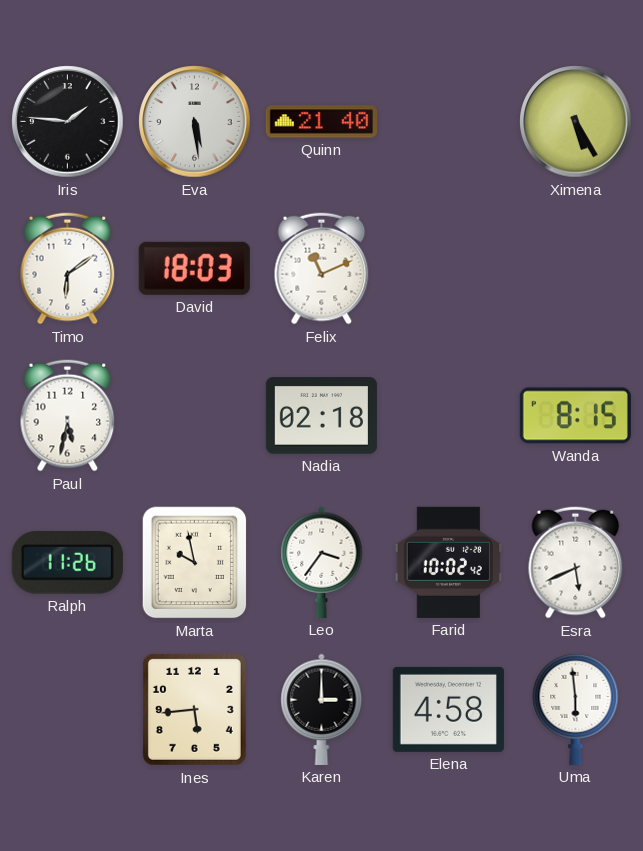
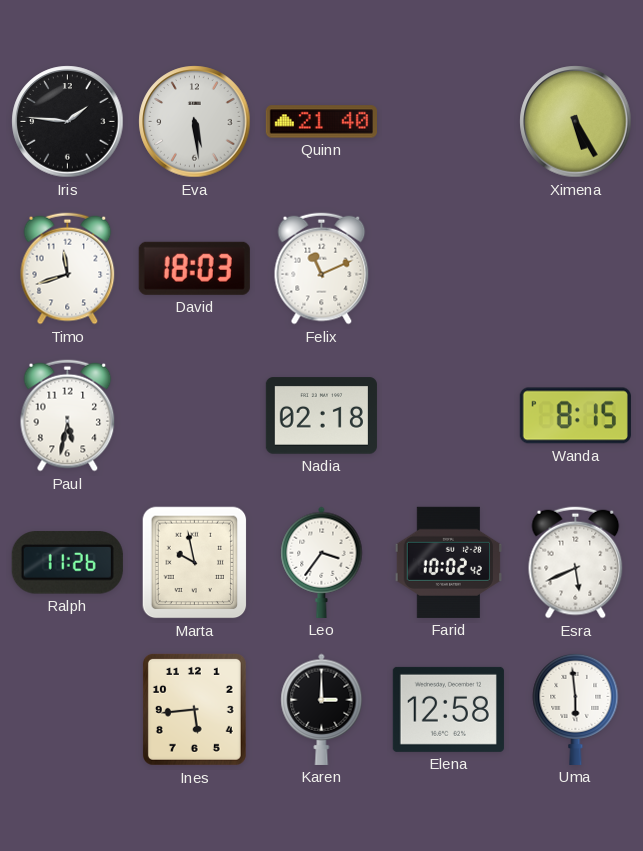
Timo: 6:09 -> 11:42
Elena: 4:58 -> 12:58
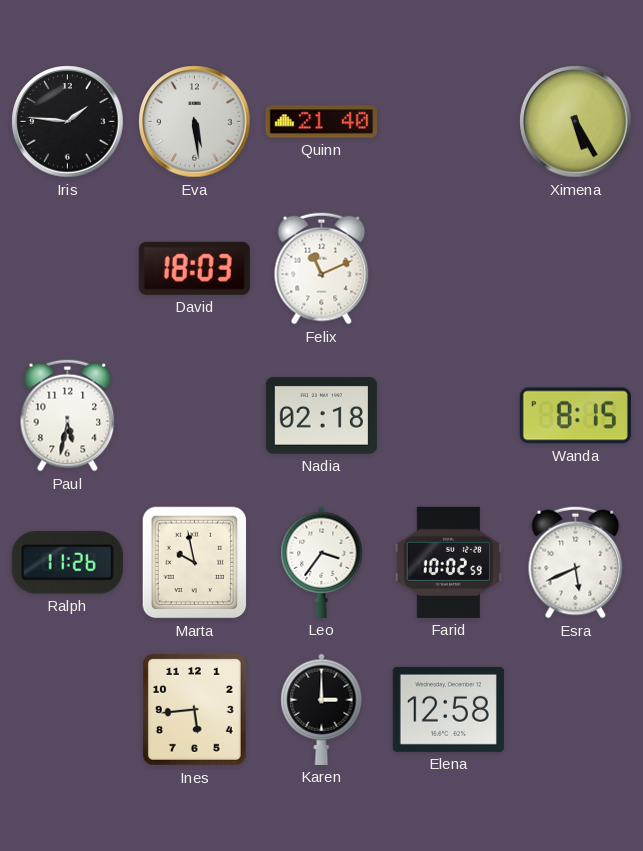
Timo: 11:42 -> none
Farid: 10:02:42 -> 10:02:59
Uma: 5:59 -> none
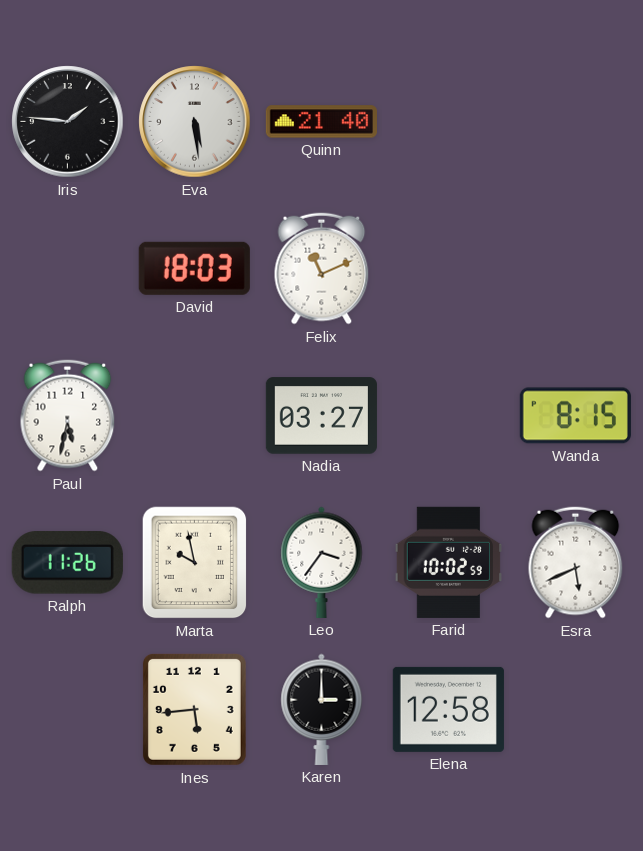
Ximena: 5:25 -> none
Nadia: 02:18 -> 03:27
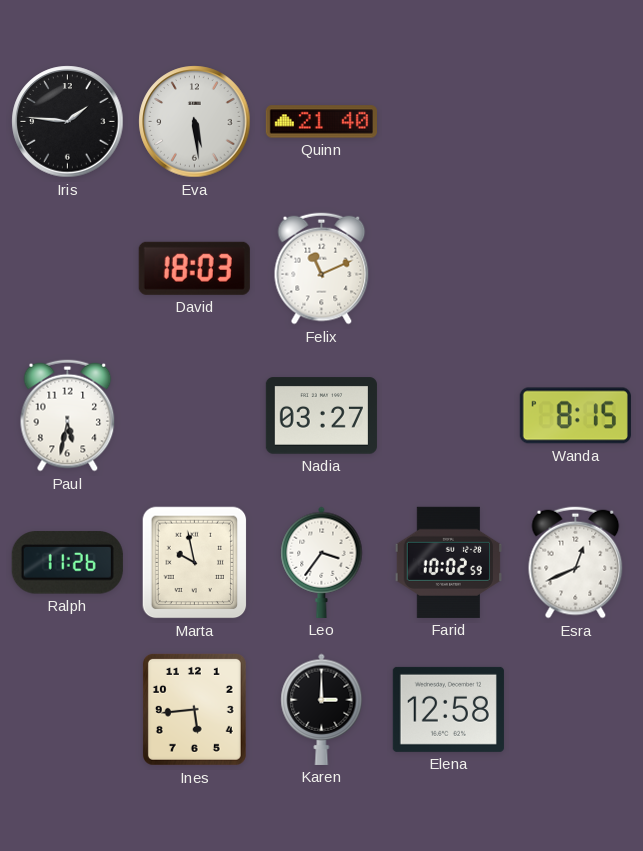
Esra: 5:41 -> 12:41
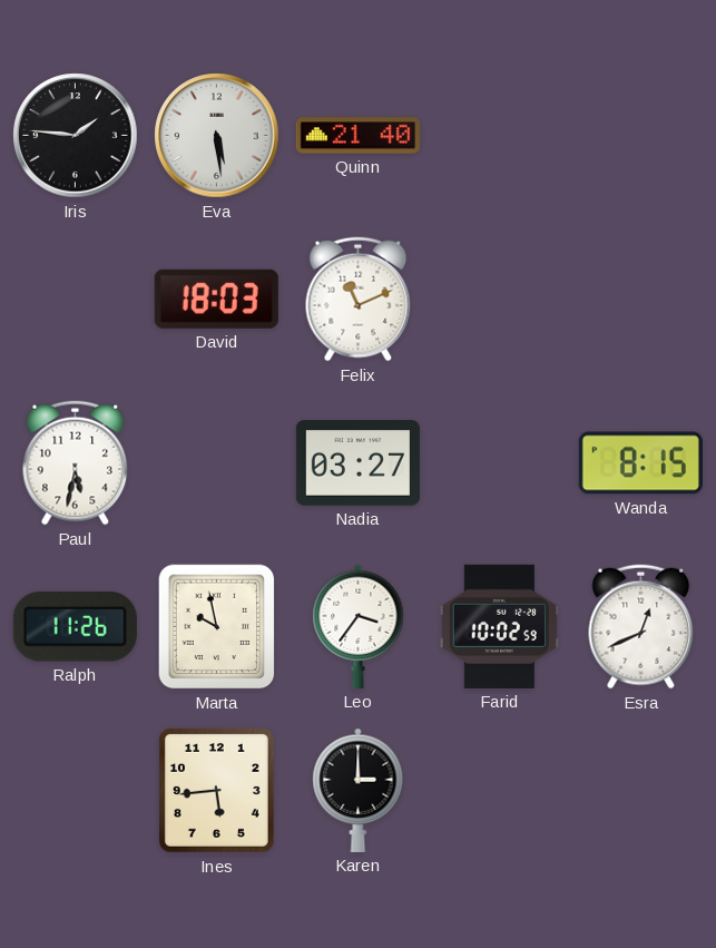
Elena: 12:58 -> none
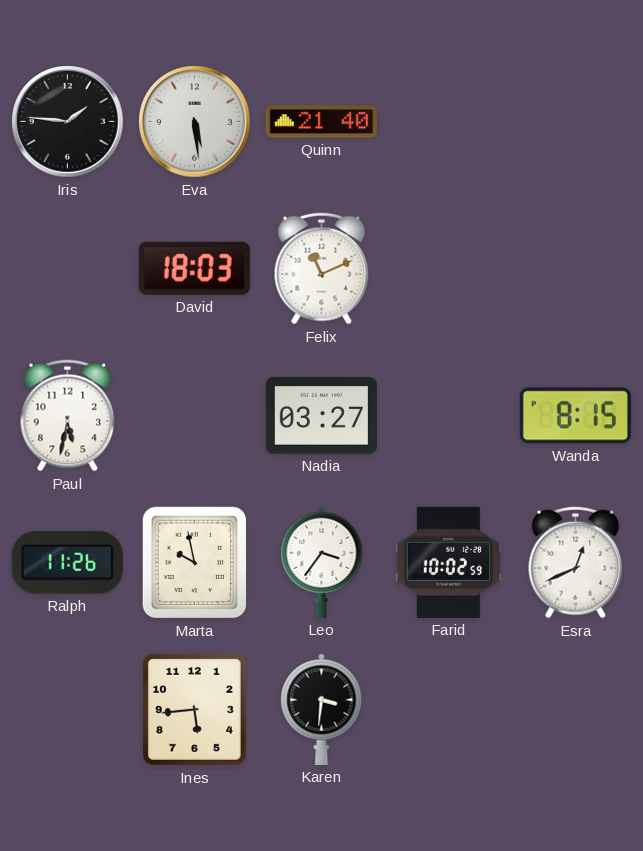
Karen: 3:00 -> 3:31
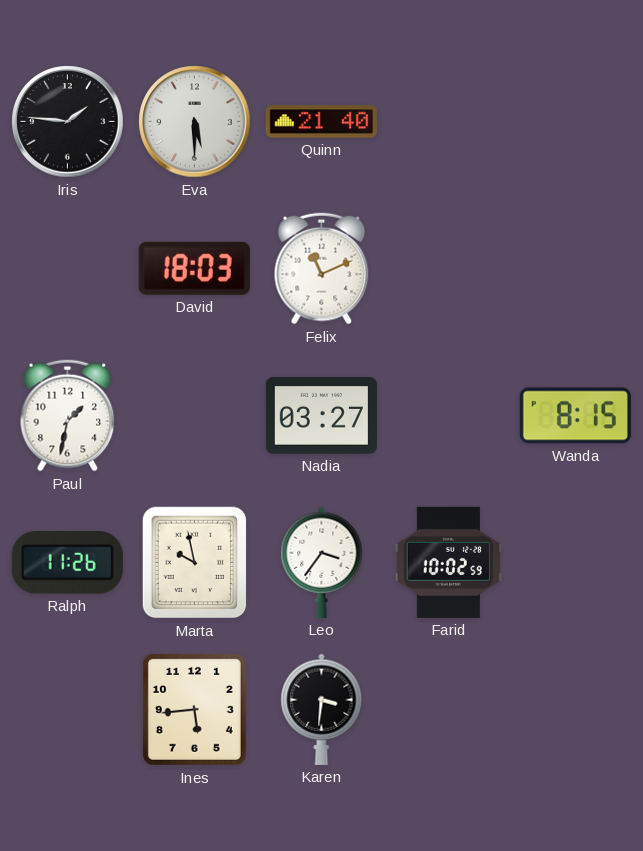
Eva: 5:29 -> 5:30
Paul: 5:32 -> 1:32
Esra: 12:41 -> none
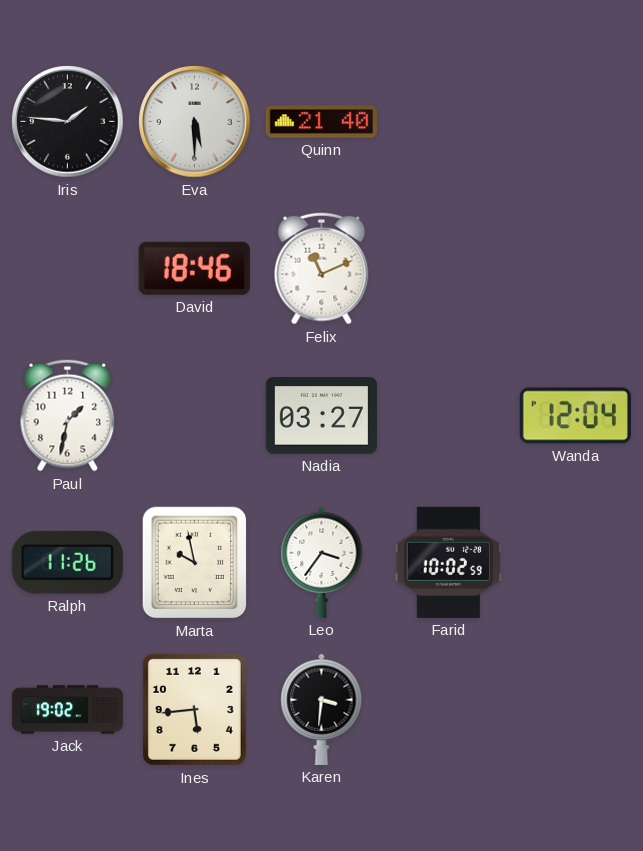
David: 18:03 -> 18:46
Wanda: 8:15 -> 12:04
Jack: none -> 19:02
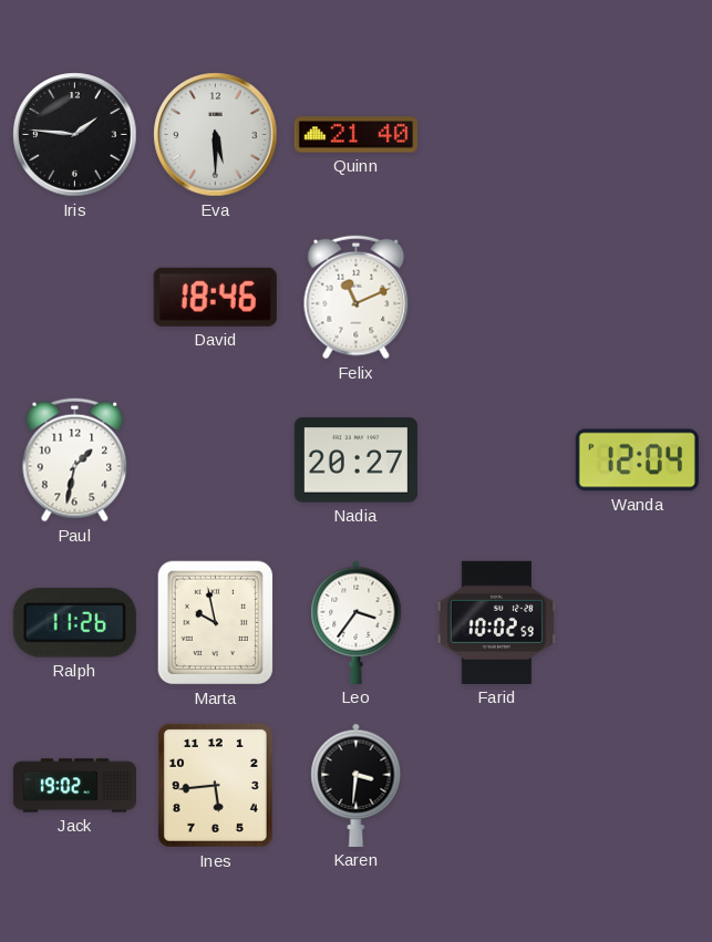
Nadia: 03:27 -> 20:27
